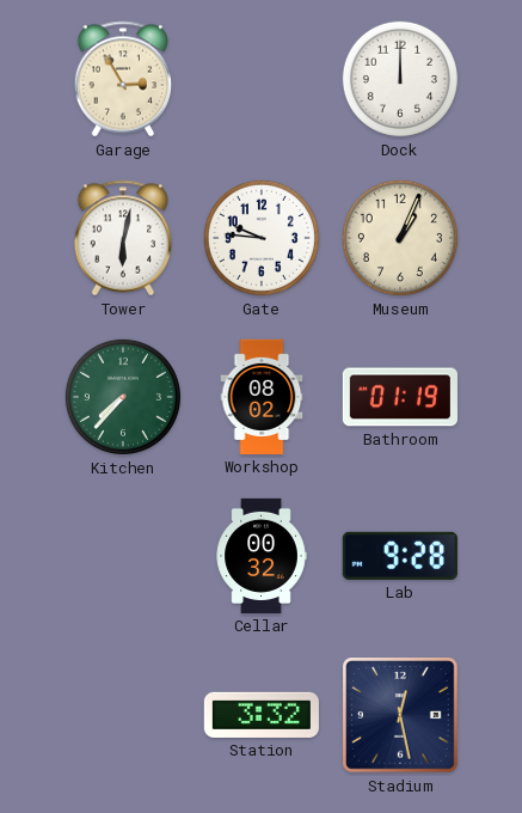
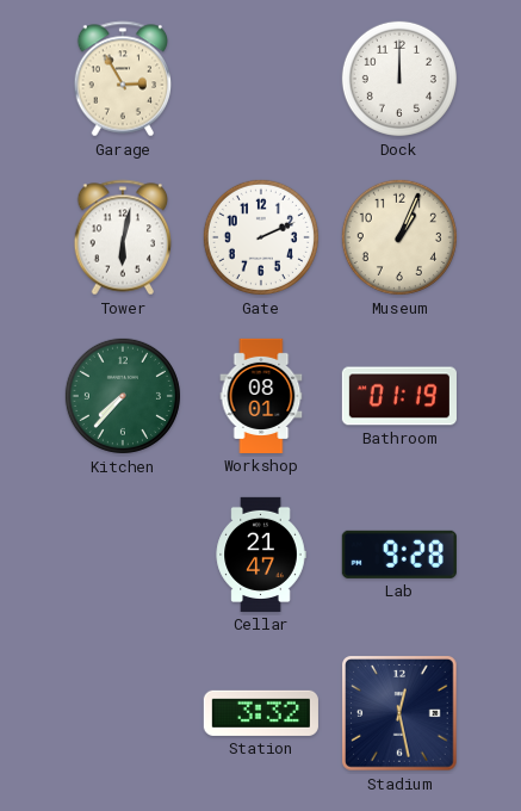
Gate: 9:46 -> 2:11
Workshop: 08:02 -> 08:01
Cellar: 00:32 -> 21:47
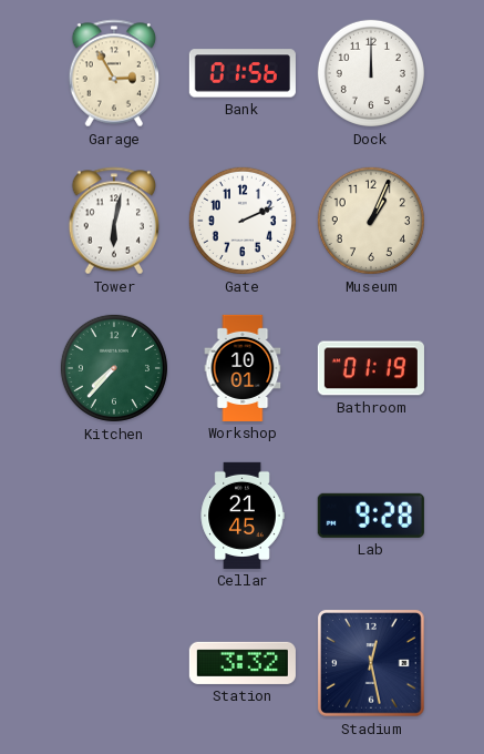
Bank: none -> 01:56
Workshop: 08:01 -> 10:01
Cellar: 21:47 -> 21:45
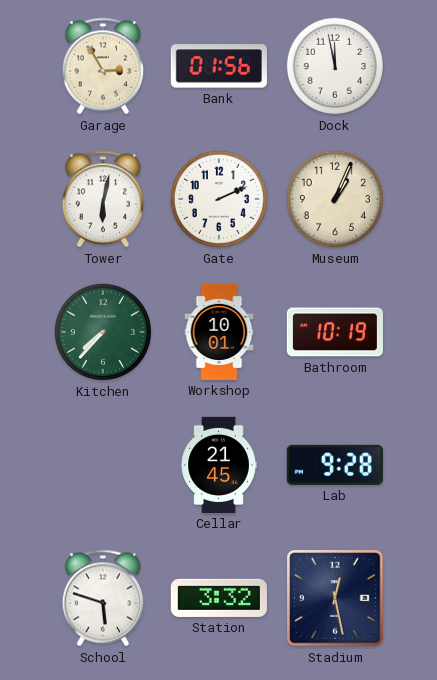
Dock: 12:00 -> 11:58
Bathroom: 01:19 -> 10:19
School: none -> 5:48
